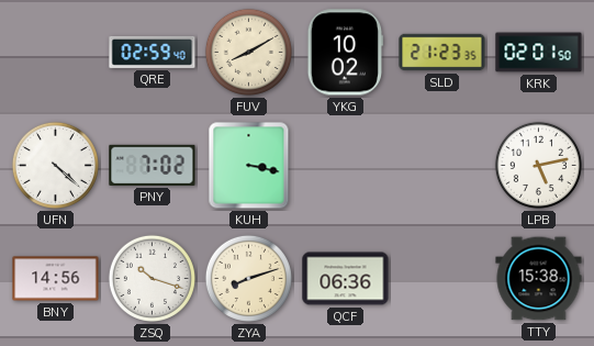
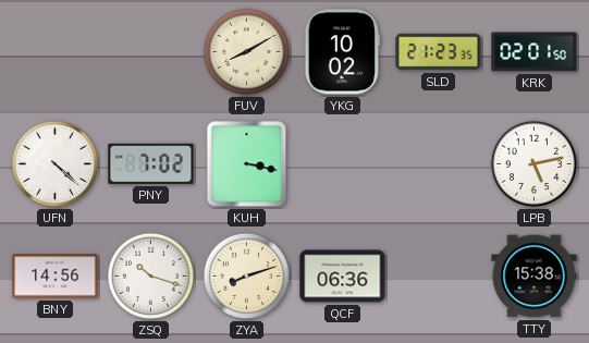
QRE: 02:59 -> none
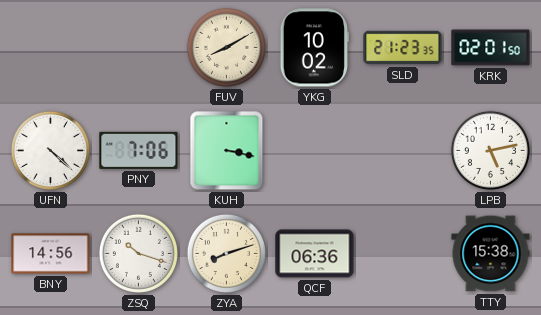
PNY: 7:02 -> 7:06
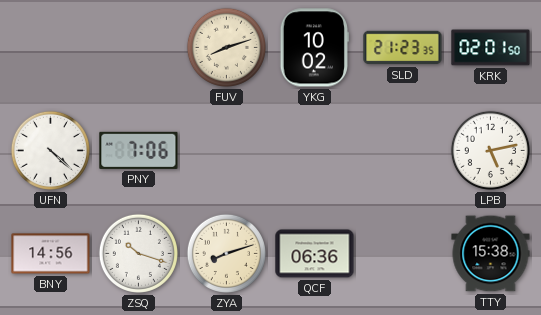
FUV: 8:10 -> 8:12
KUH: 3:17 -> none
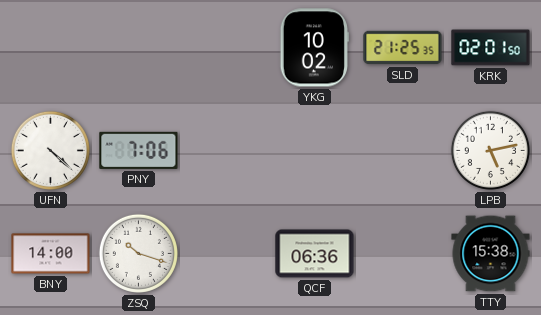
FUV: 8:12 -> none
SLD: 21:23 -> 21:25
BNY: 14:56 -> 14:00
ZYA: 8:12 -> none
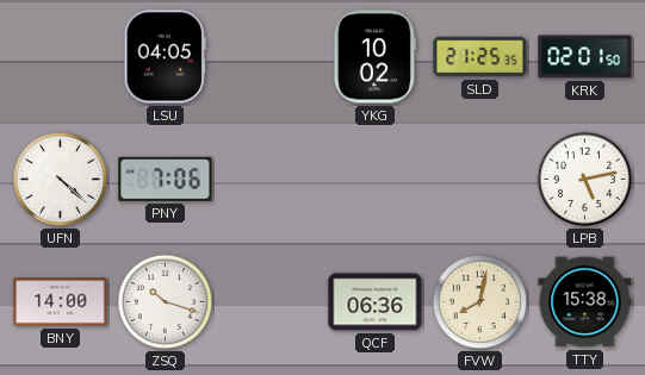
LSU: none -> 04:05
FVW: none -> 8:02
